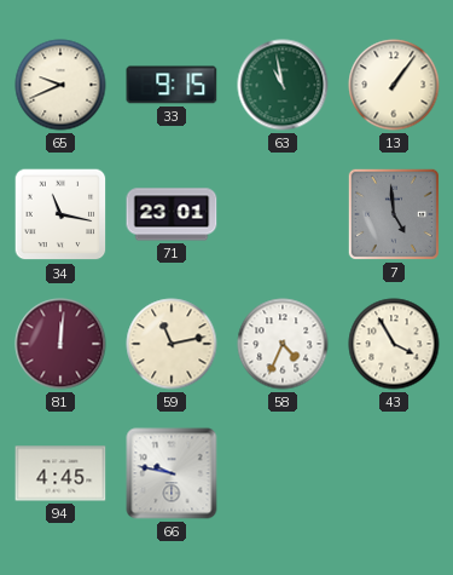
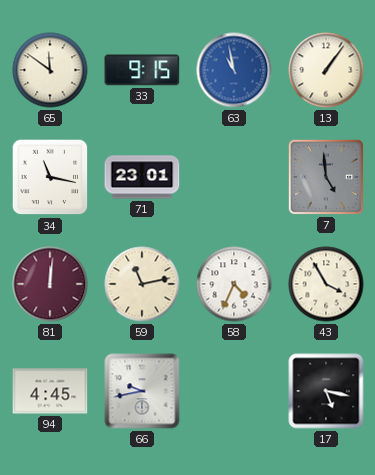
65: 9:41 -> 11:51
63 dial: green -> blue
66: 9:47 -> 9:43
17: none -> 5:17
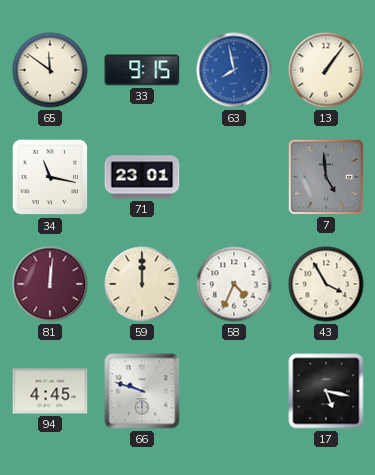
63: 10:58 -> 7:58
59: 11:13 -> 12:00
66: 9:43 -> 9:48
